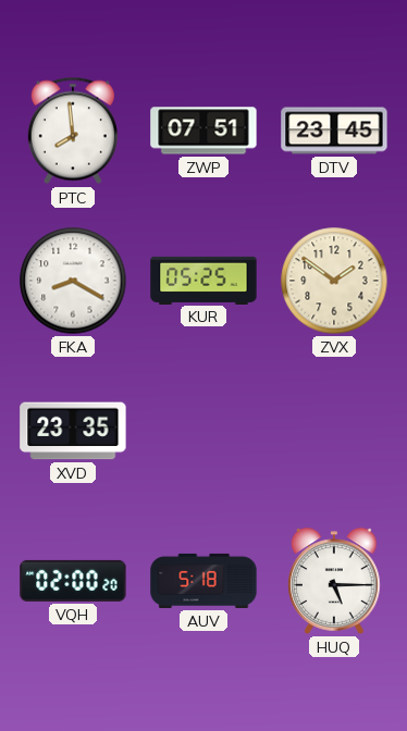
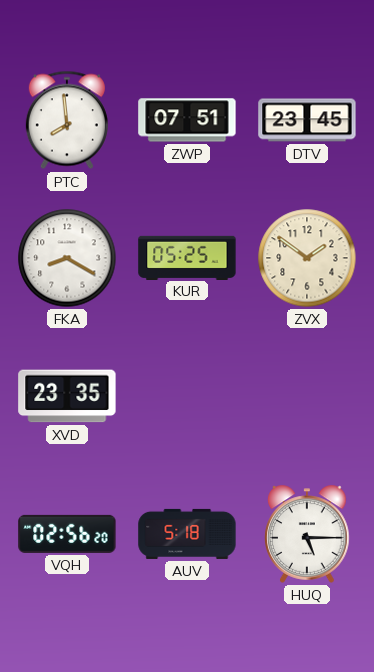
VQH: 02:00 -> 02:56
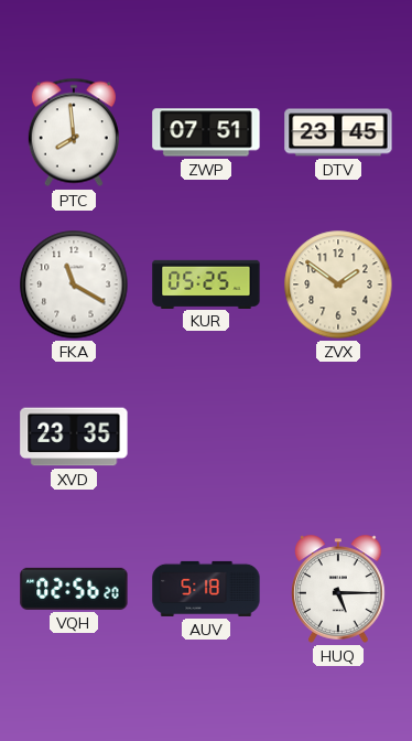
FKA: 8:20 -> 11:20
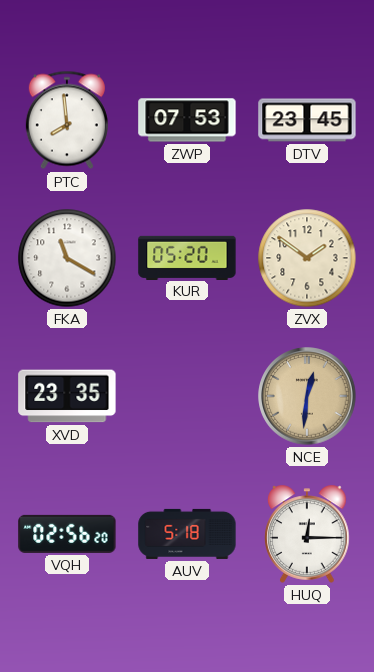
ZWP: 07:51 -> 07:53
KUR: 05:25 -> 05:20
NCE: none -> 12:31
HUQ: 5:15 -> 12:15
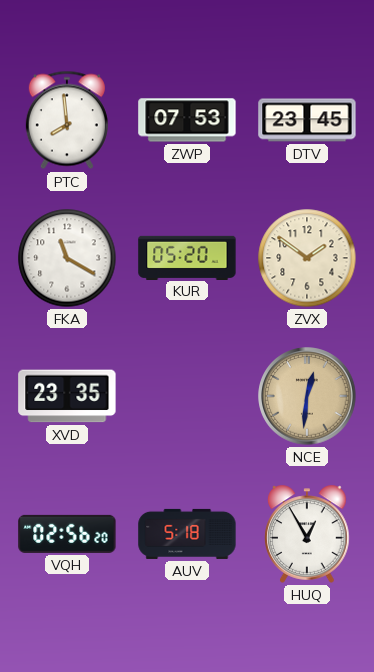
HUQ: 12:15 -> 12:55
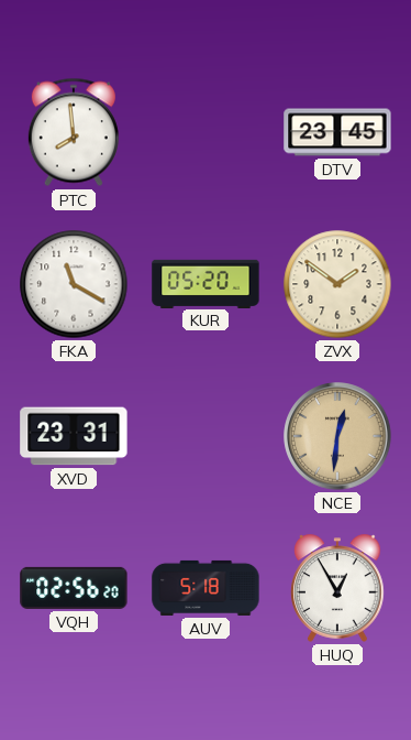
ZWP: 07:53 -> none
XVD: 23:35 -> 23:31
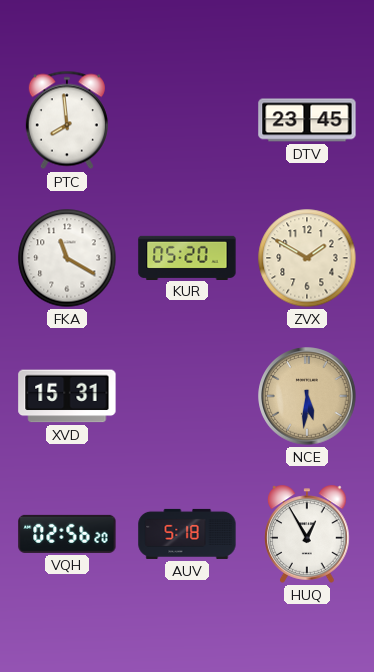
ZVX: 1:51 -> 1:50
XVD: 23:31 -> 15:31
NCE: 12:31 -> 5:31
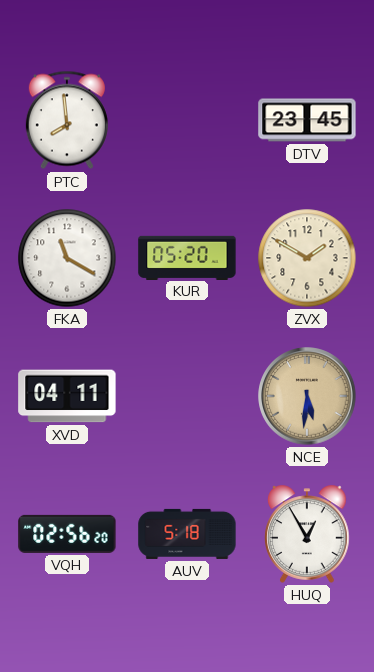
XVD: 15:31 -> 04:11
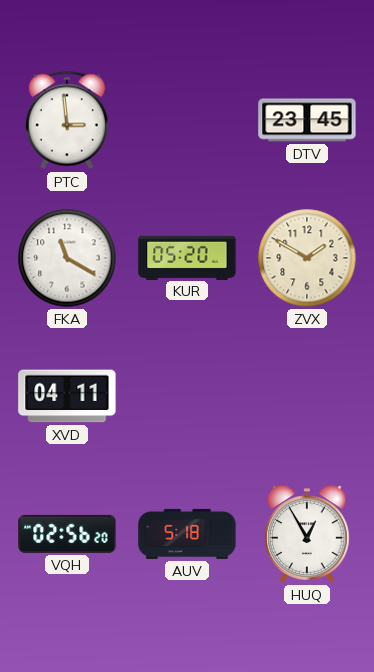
PTC: 7:59 -> 2:59
NCE: 5:31 -> none
